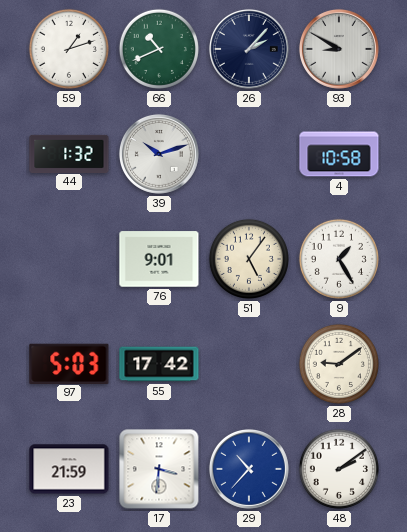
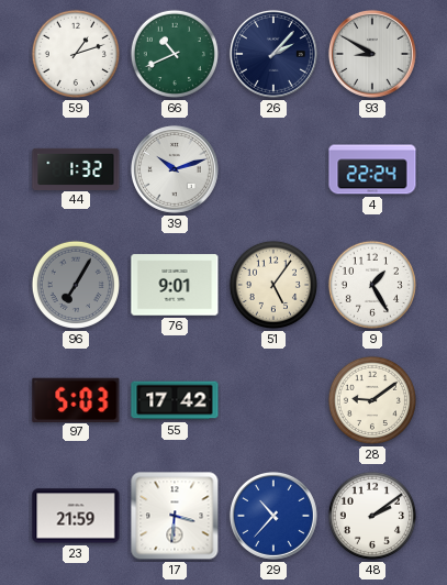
4: 10:58 -> 22:24
96: none -> 7:05
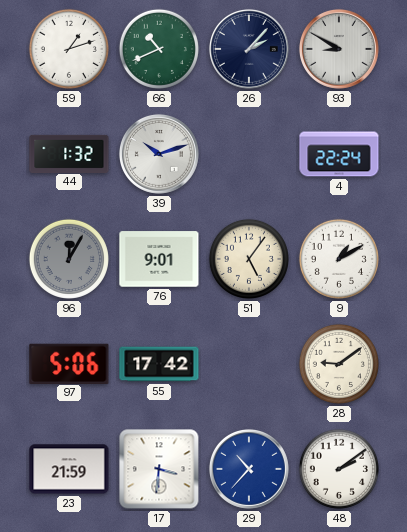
96: 7:05 -> 12:05
9: 1:25 -> 1:10
97: 5:03 -> 5:06
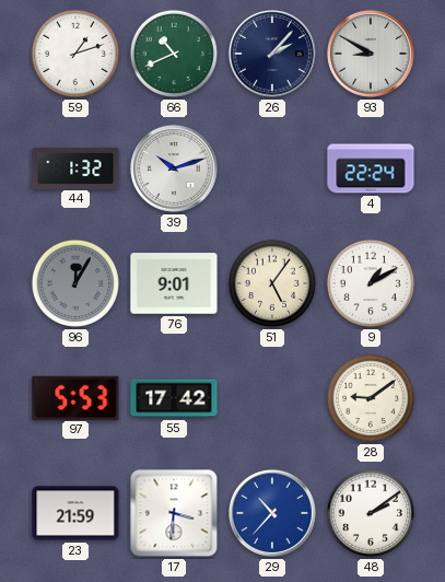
97: 5:06 -> 5:53
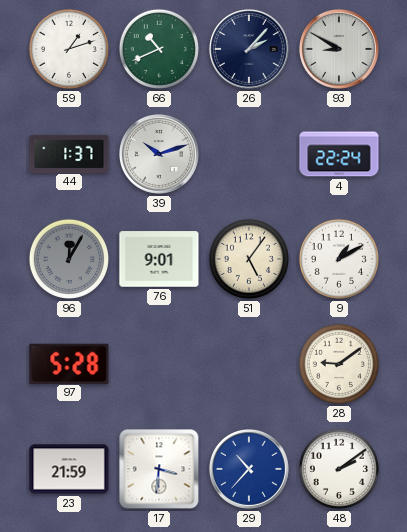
44: 1:32 -> 1:37
97: 5:53 -> 5:28
55: 17:42 -> none
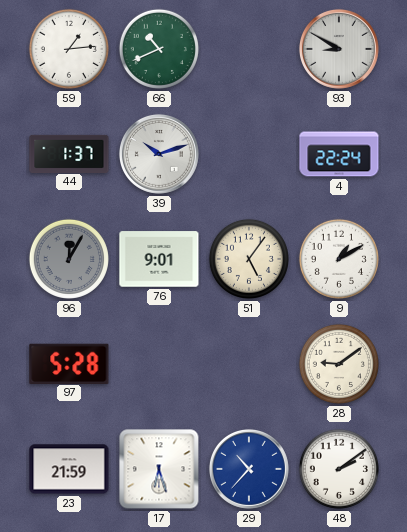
59: 1:12 -> 1:14
26: 2:07 -> none
17: 3:31 -> 6:27
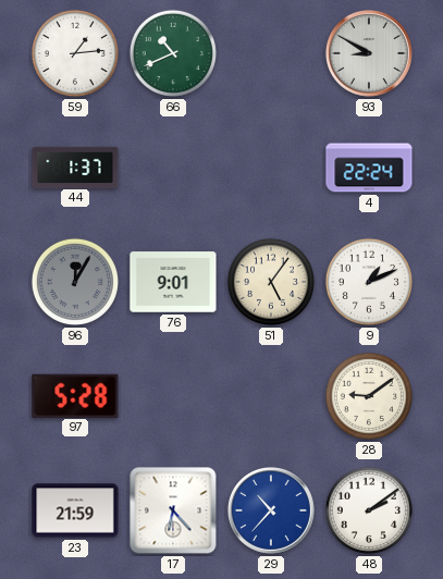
39: 10:12 -> none
9: 1:10 -> 1:11
17: 6:27 -> 6:23
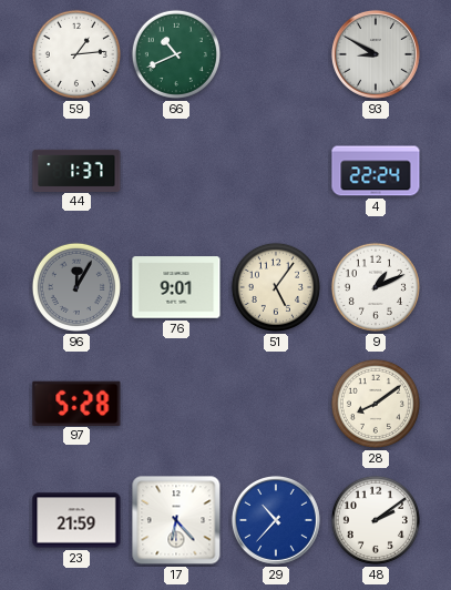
28: 9:09 -> 8:09
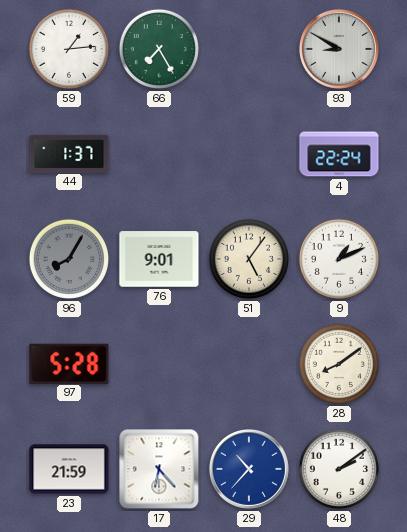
66: 10:41 -> 7:25
96: 12:05 -> 8:05
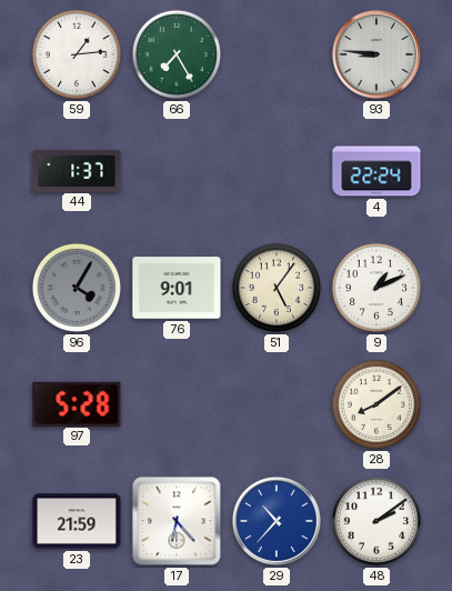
93: 8:50 -> 8:46
96: 8:05 -> 4:05
